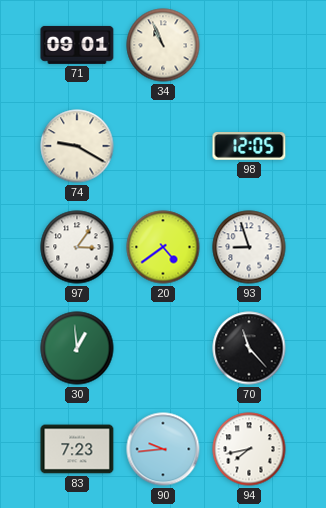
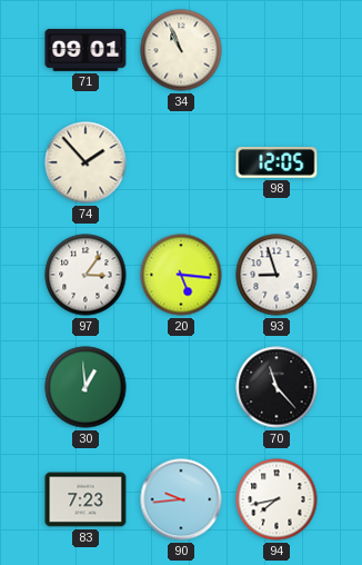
74: 9:20 -> 1:53
20: 4:39 -> 5:16
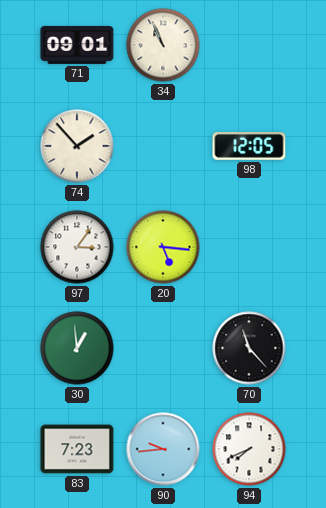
93: 8:57 -> none
94: 7:43 -> 7:41
